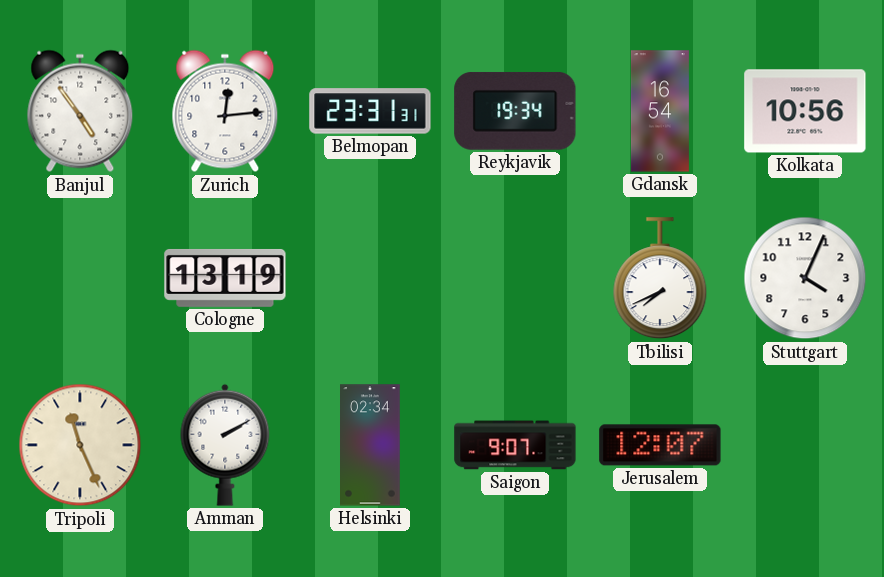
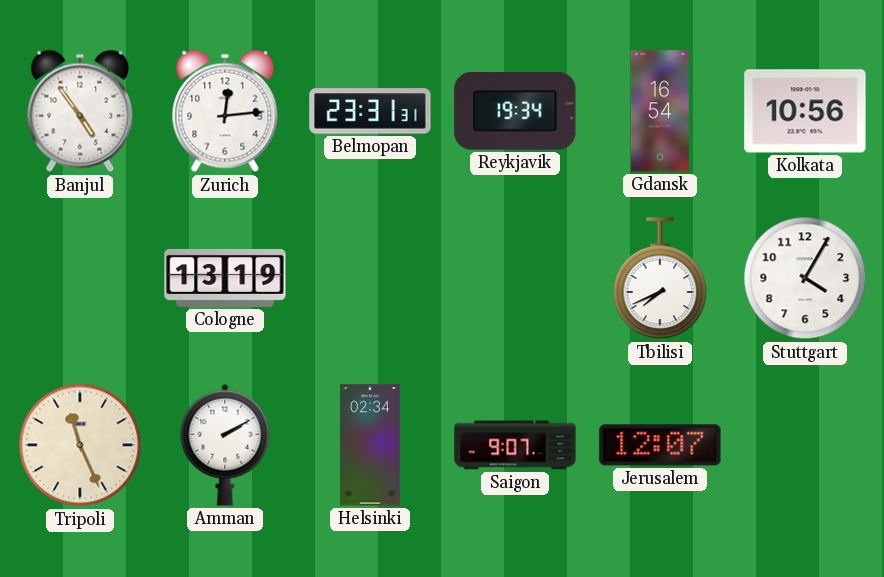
Stuttgart: 4:04 -> 4:05
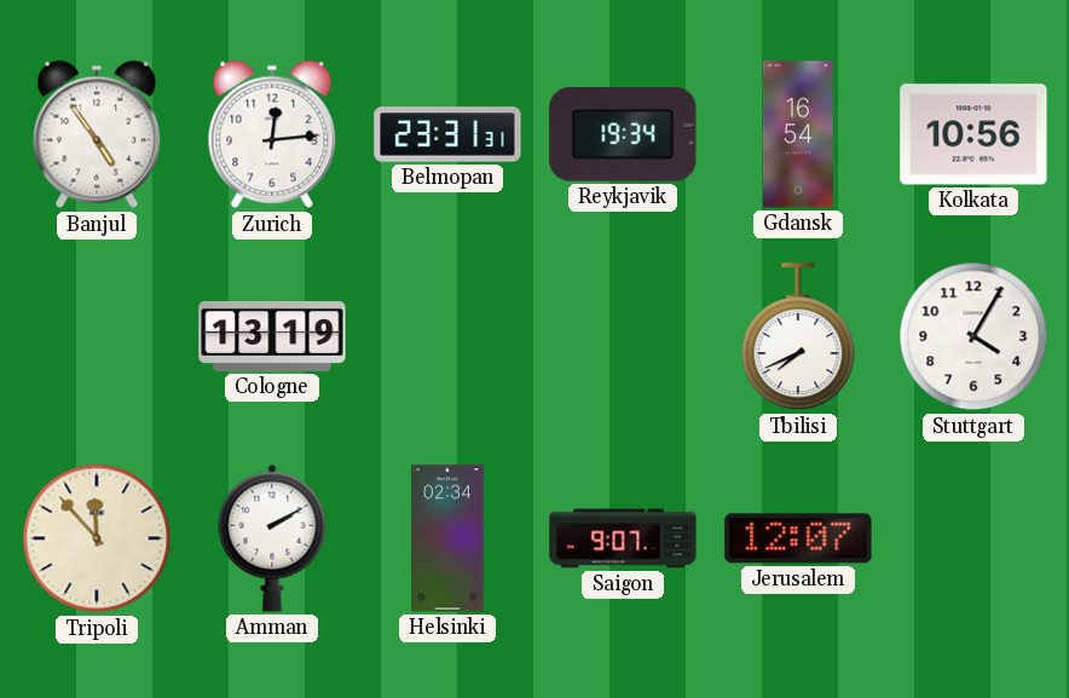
Tripoli: 11:26 -> 11:53
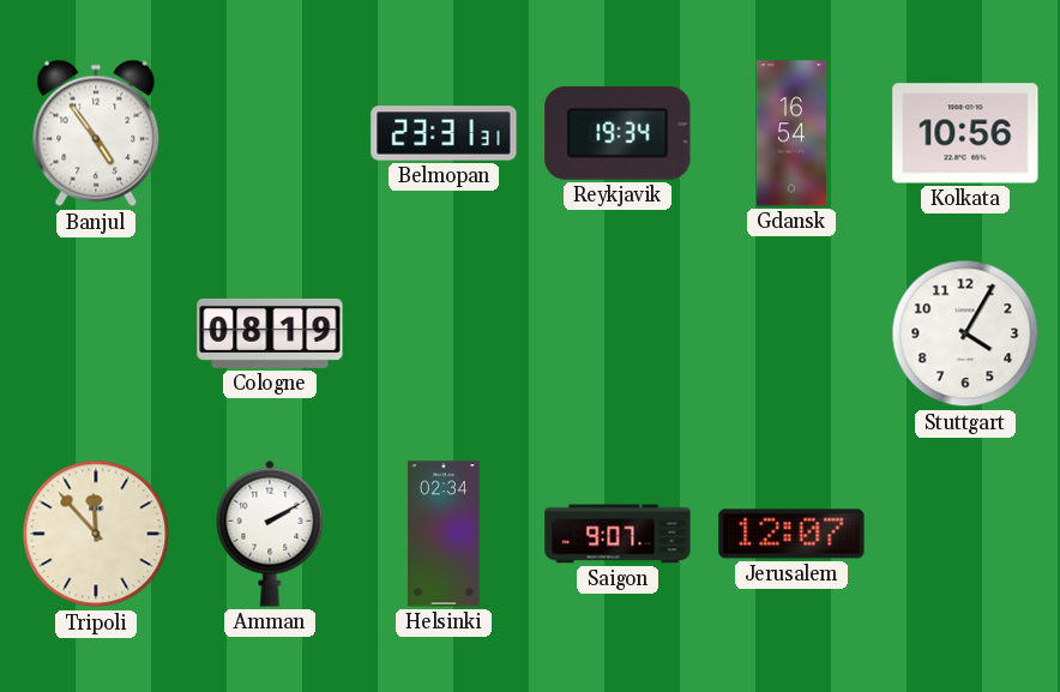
Zurich: 12:14 -> none
Cologne: 13:19 -> 08:19
Tbilisi: 7:41 -> none
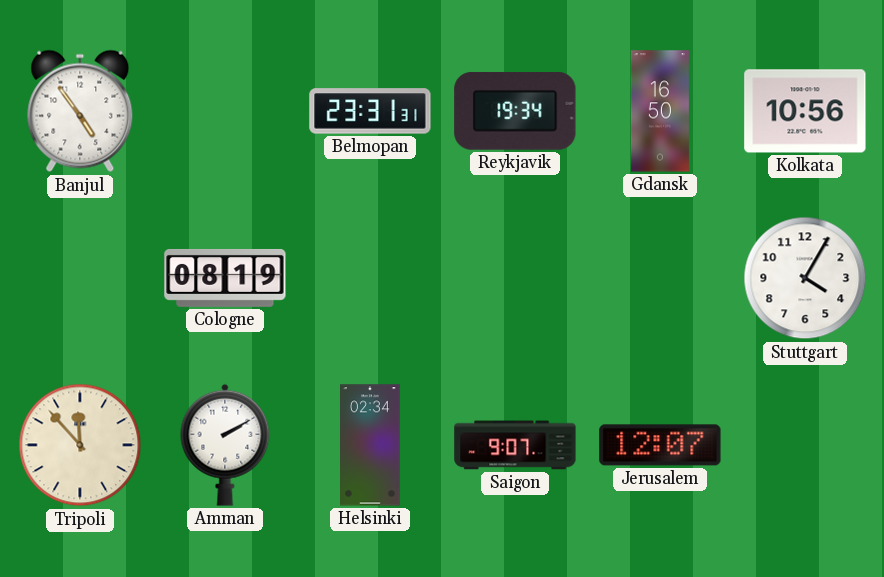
Gdansk: 16:54 -> 16:50
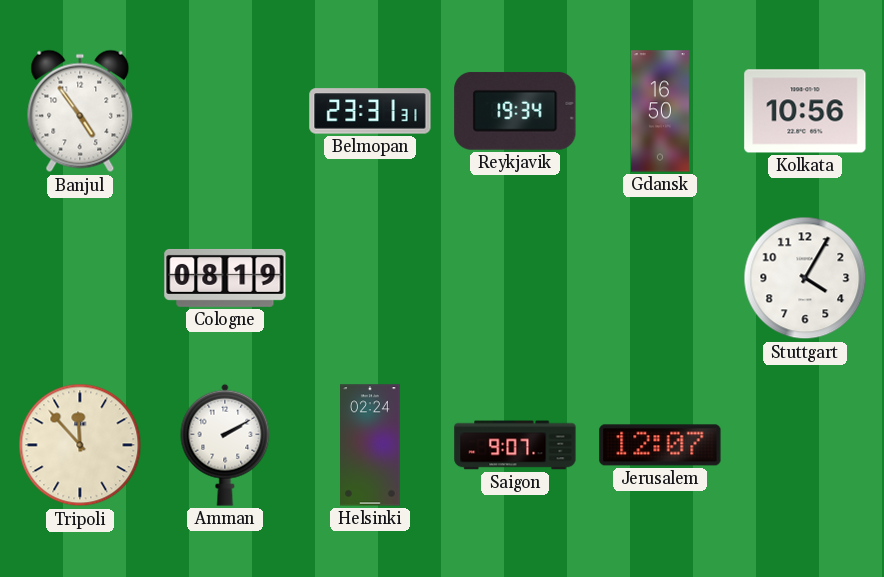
Helsinki: 02:34 -> 02:24
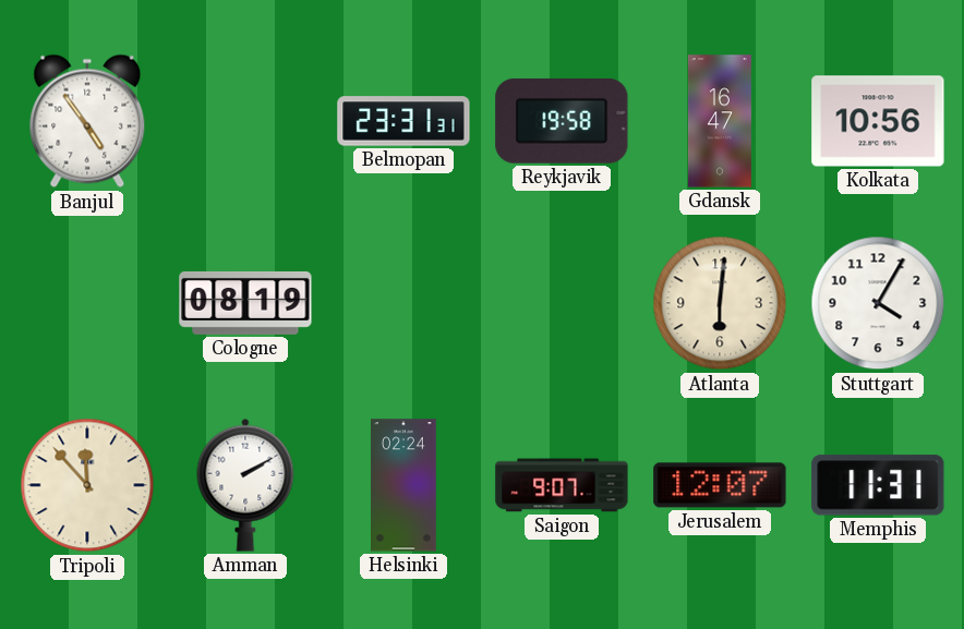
Reykjavik: 19:34 -> 19:58
Gdansk: 16:50 -> 16:47
Atlanta: none -> 6:01
Memphis: none -> 11:31
